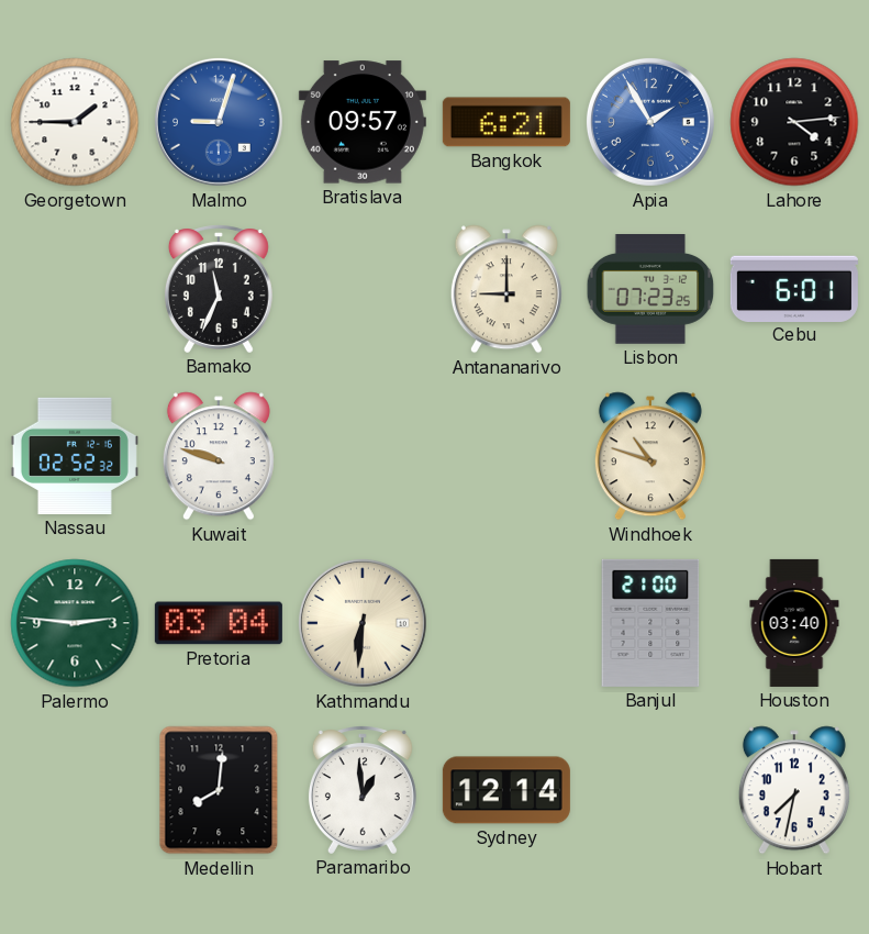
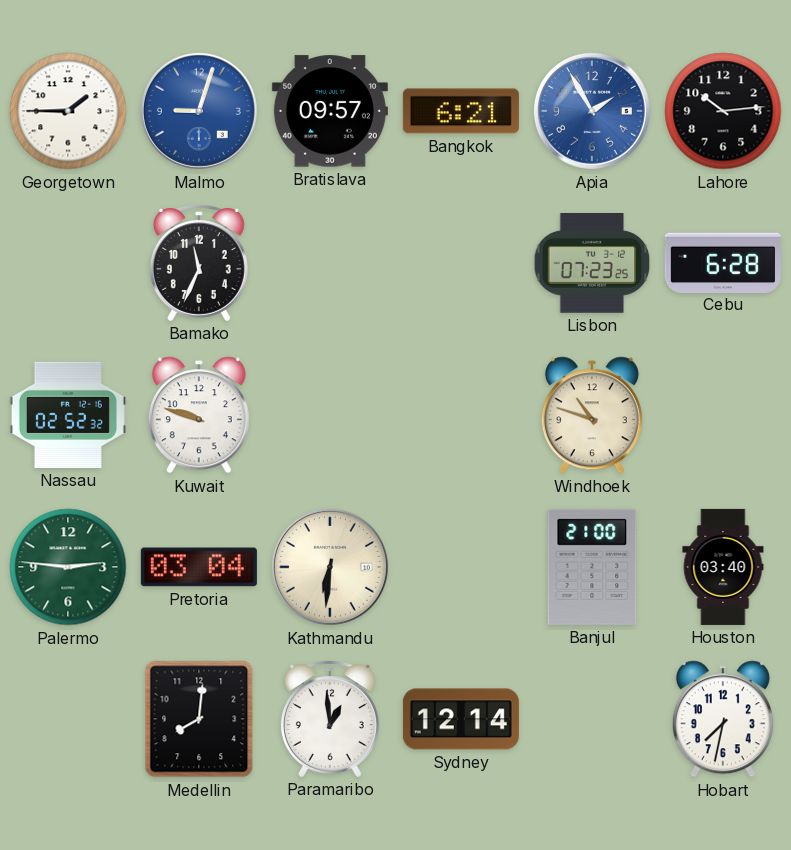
Lahore: 4:14 -> 10:14
Antananarivo: 9:00 -> none
Cebu: 6:01 -> 6:28
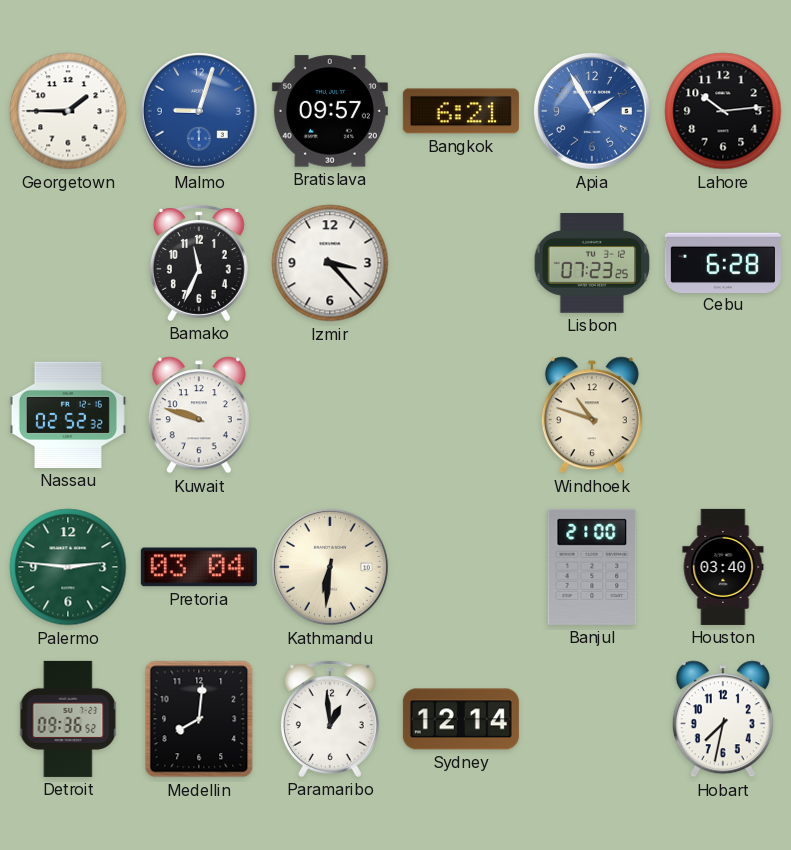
Izmir: none -> 3:23
Detroit: none -> 09:36
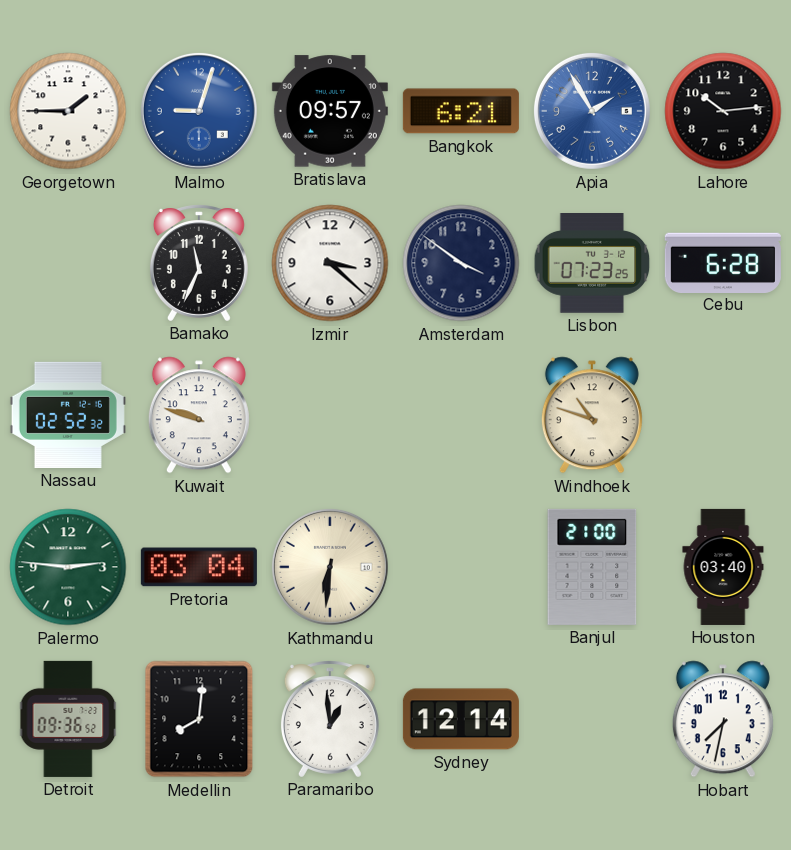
Izmir: 3:23 -> 3:22
Amsterdam: none -> 3:51
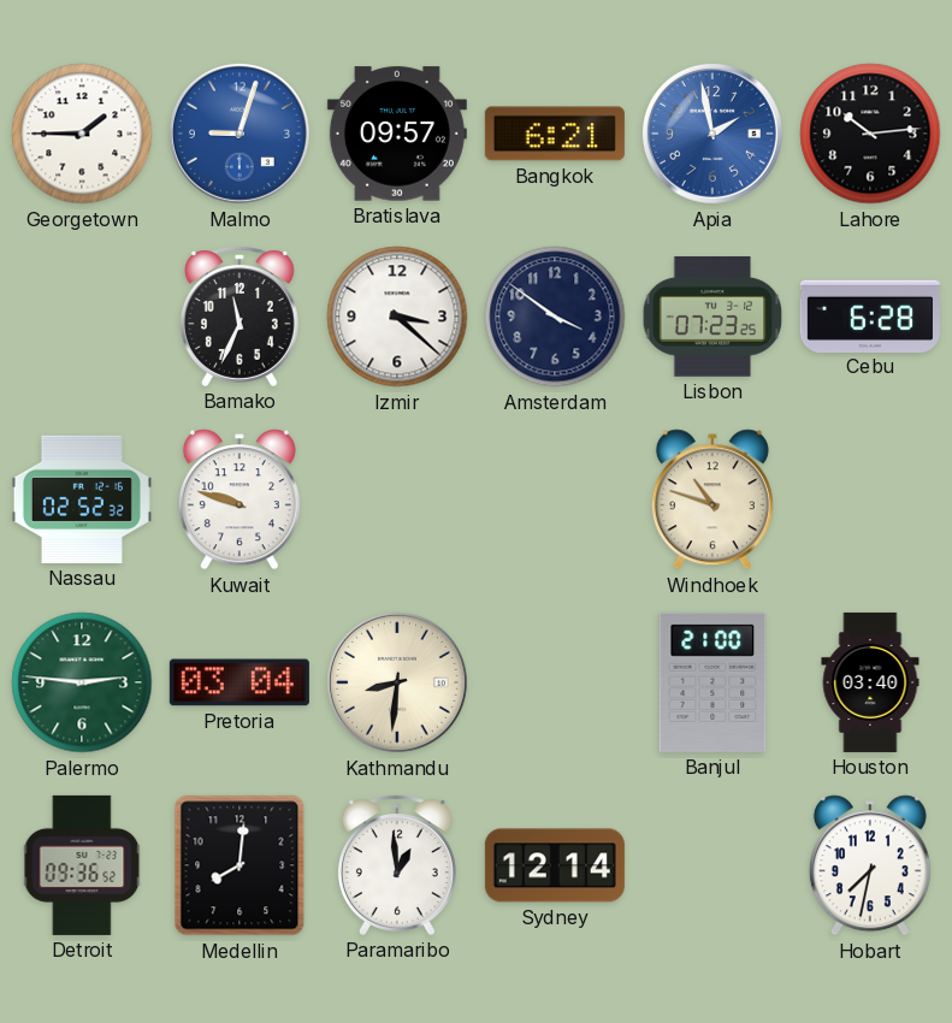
Apia: 1:55 -> 1:58
Kathmandu: 6:31 -> 8:31
